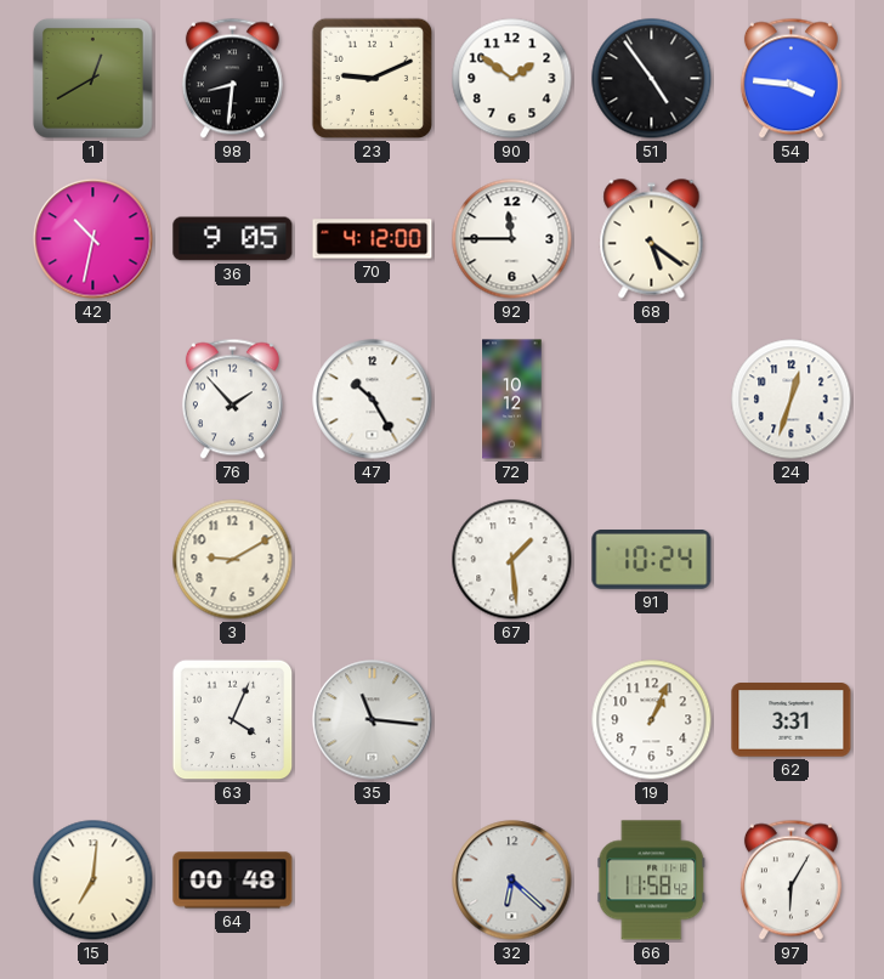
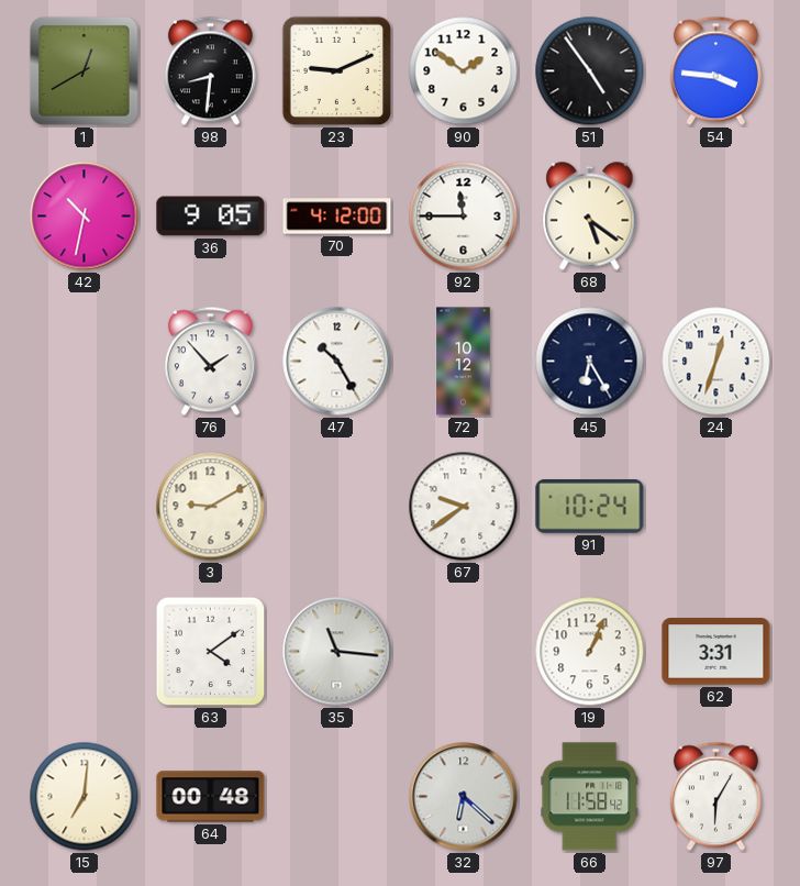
45: none -> 6:25
67: 1:29 -> 9:39
63: 4:04 -> 4:09
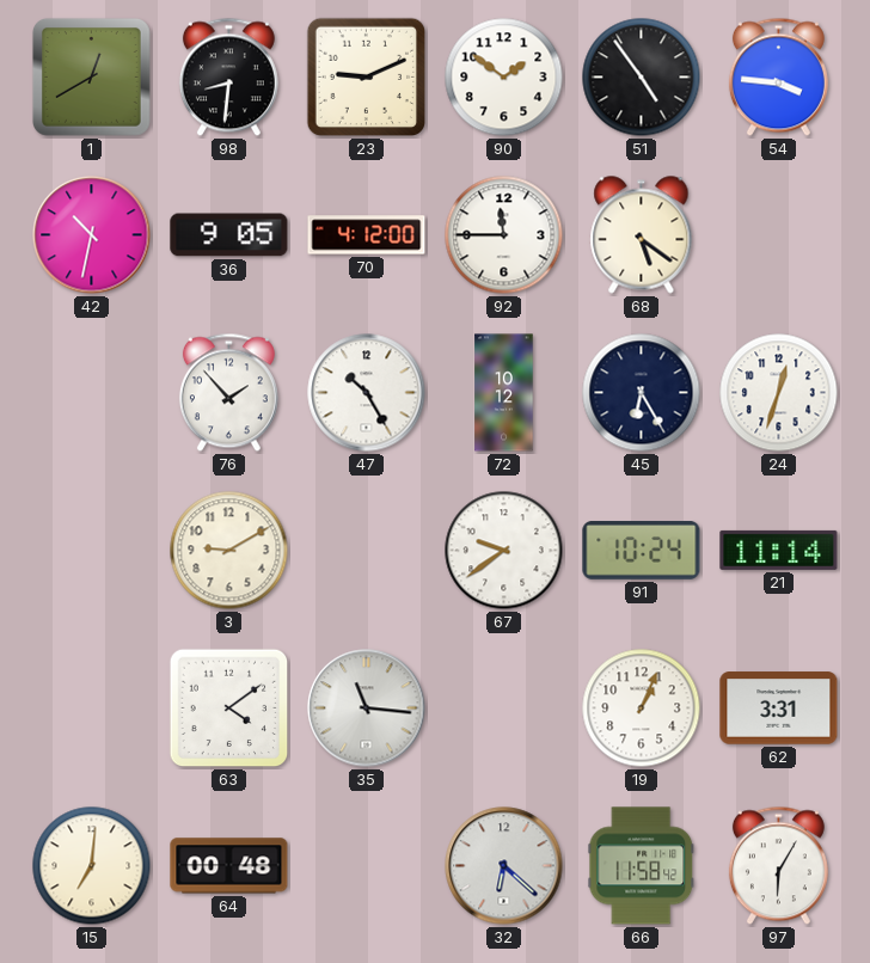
21: none -> 11:14
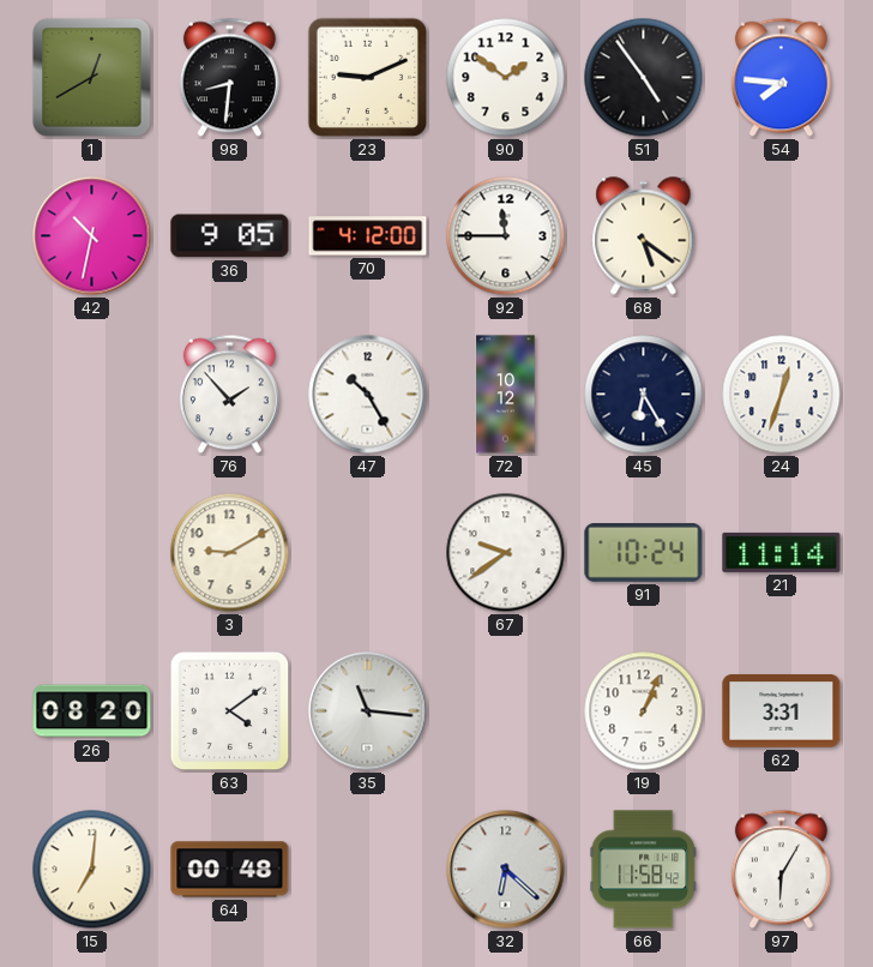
54: 3:46 -> 7:46
26: none -> 08:20
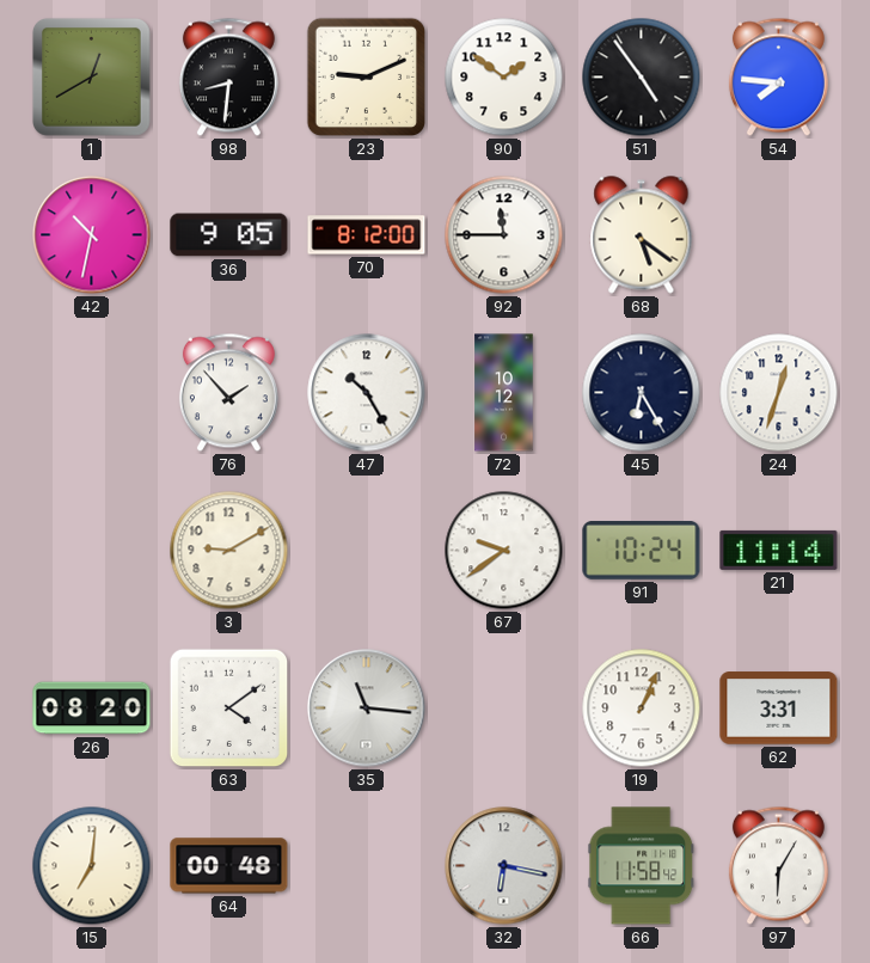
70: 4:12 -> 8:12
32: 6:22 -> 6:17
